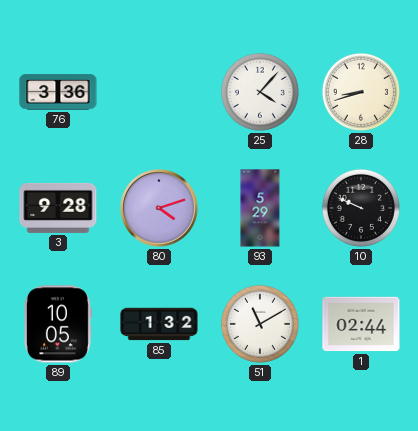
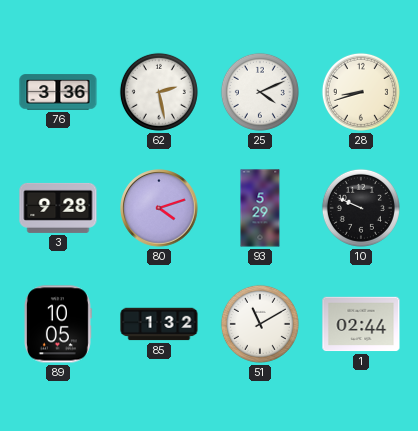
62: none -> 2:28
25: 4:07 -> 4:11
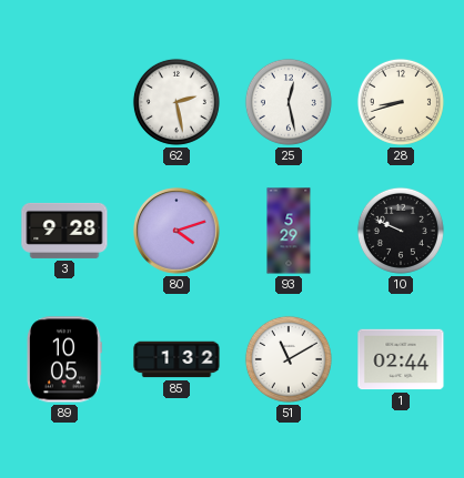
76: 3:36 -> none
25: 4:11 -> 12:28
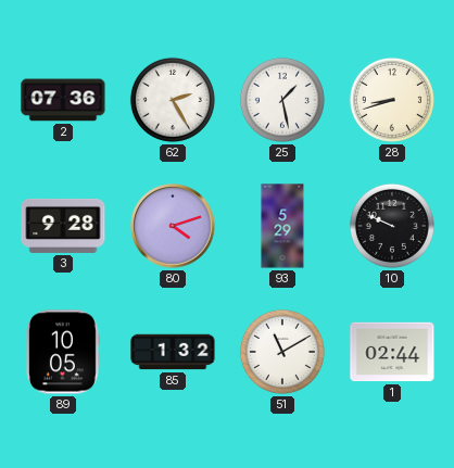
2: none -> 07:36
62: 2:28 -> 2:25
25: 12:28 -> 1:28
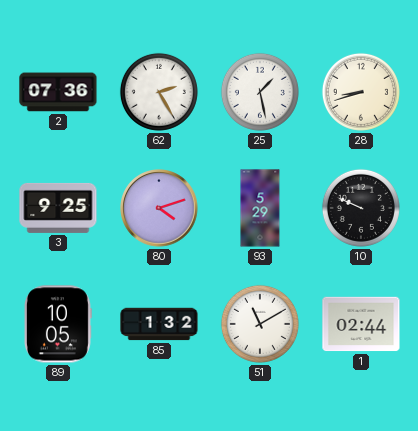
3: 9:28 -> 9:25
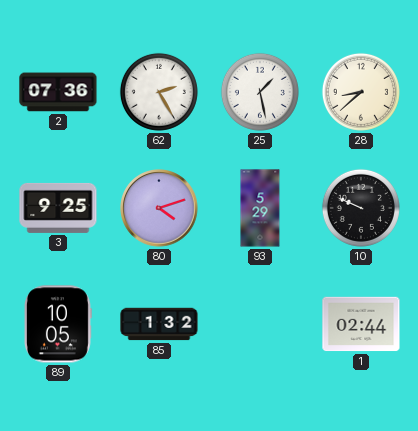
28: 8:42 -> 8:38
51: 11:10 -> none
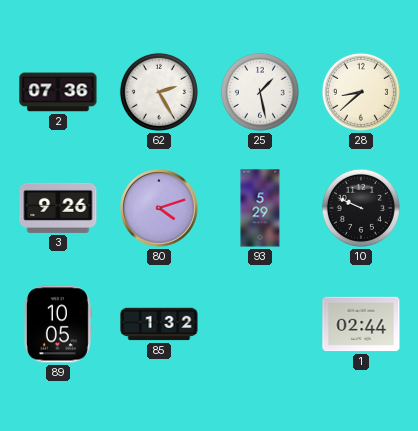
3: 9:25 -> 9:26
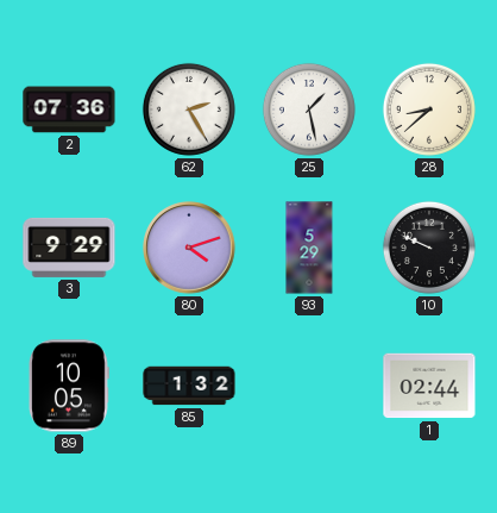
3: 9:26 -> 9:29
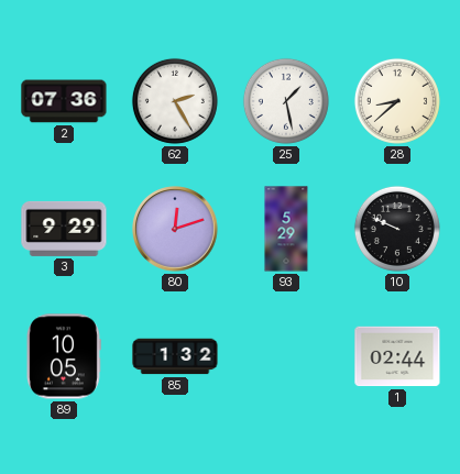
80: 4:12 -> 12:12
